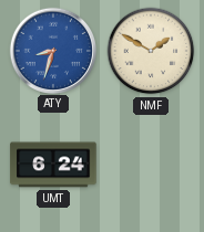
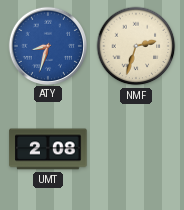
NMF: 1:50 -> 2:33
UMT: 6:24 -> 2:08
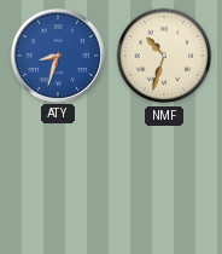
NMF: 2:33 -> 10:33
UMT: 2:08 -> none
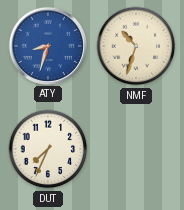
DUT: none -> 7:34
